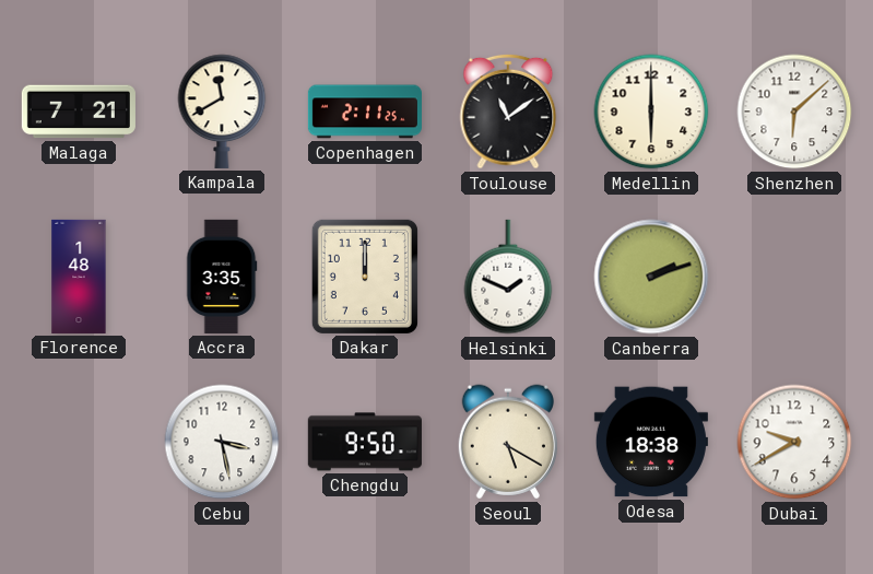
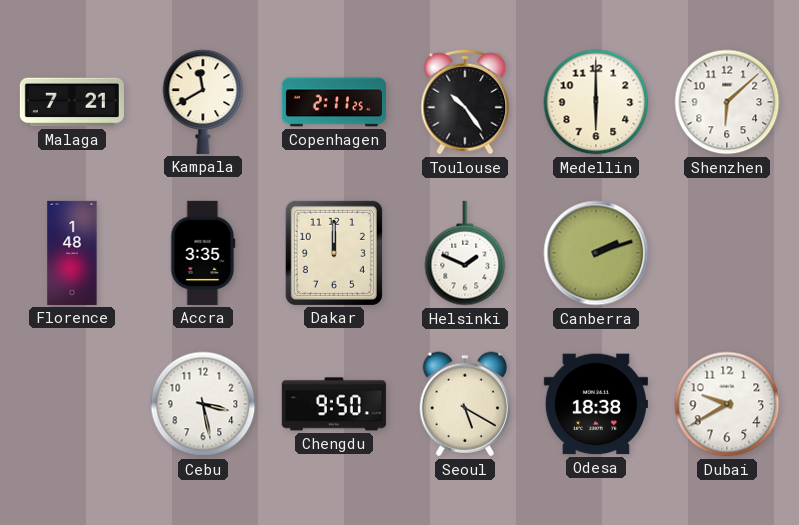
Toulouse: 11:09 -> 10:24
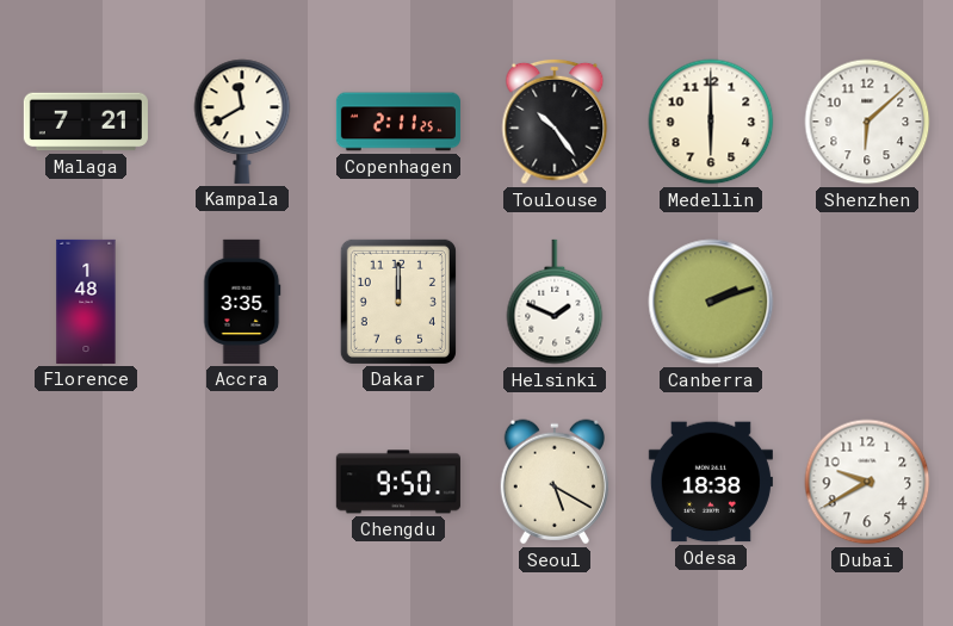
Cebu: 3:28 -> none
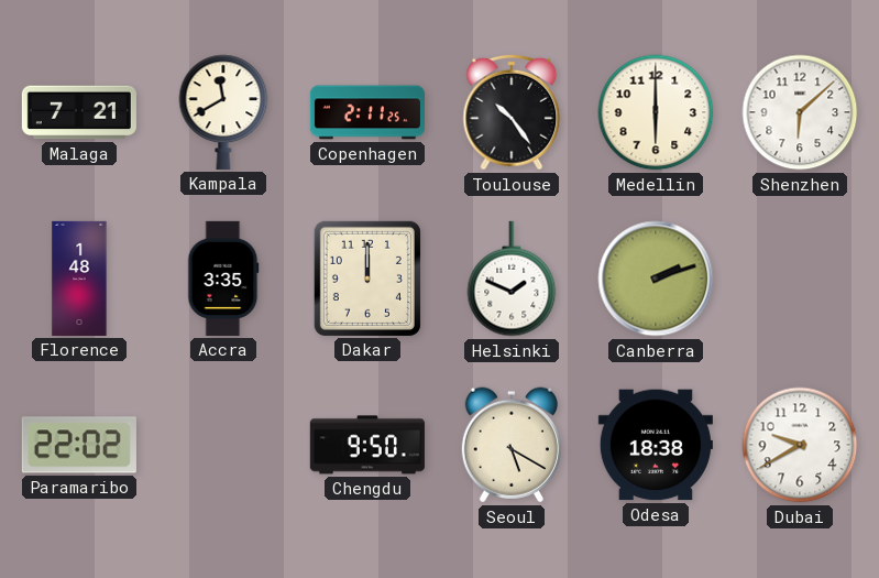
Paramaribo: none -> 22:02
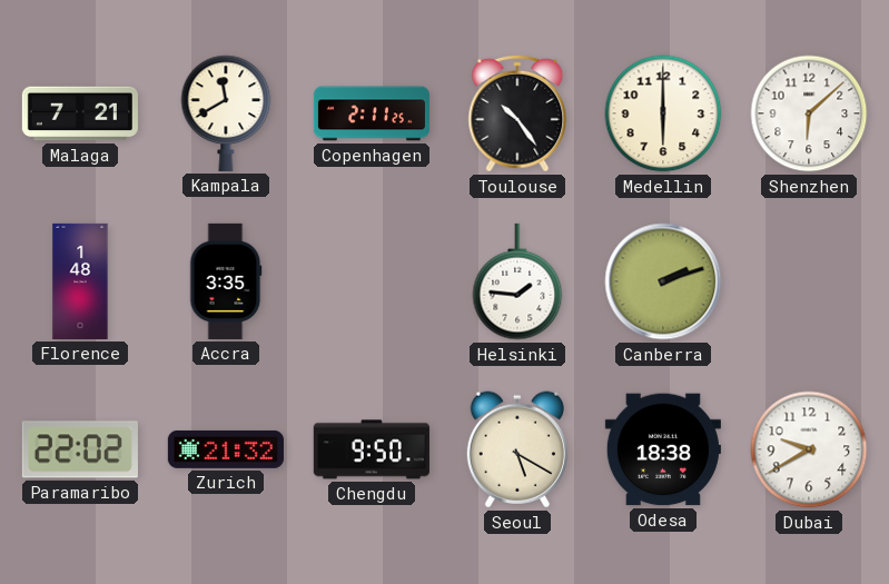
Dakar: 12:00 -> none
Helsinki: 1:49 -> 1:46
Zurich: none -> 21:32
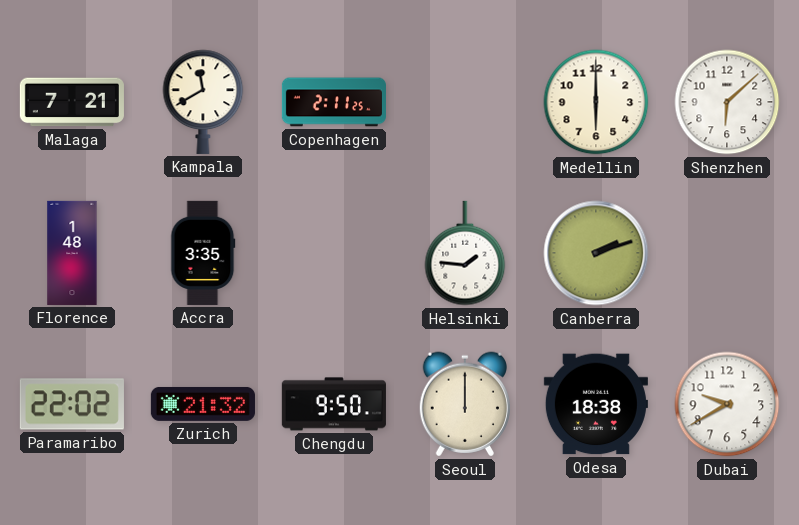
Toulouse: 10:24 -> none
Seoul: 5:20 -> 12:00
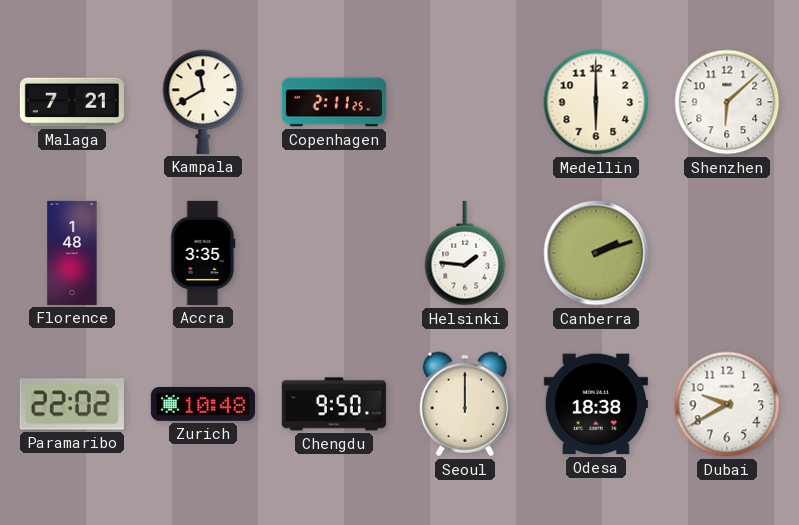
Zurich: 21:32 -> 10:48
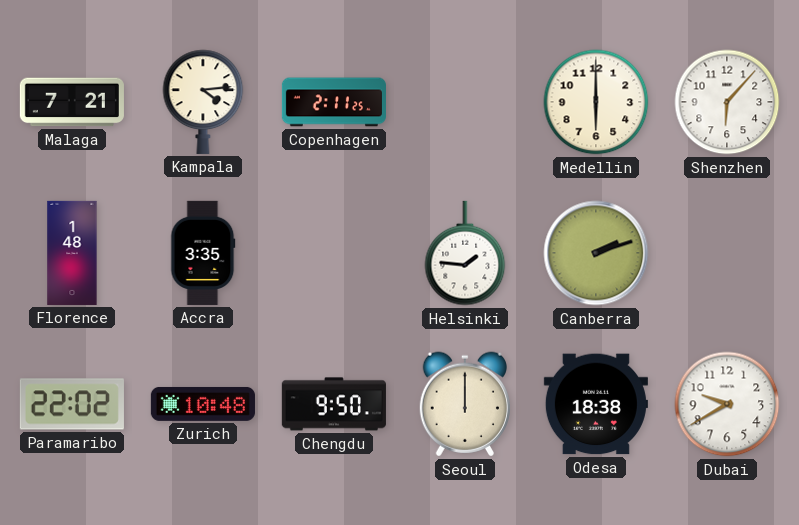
Kampala: 11:40 -> 4:14
Shenzhen: 6:08 -> 6:07
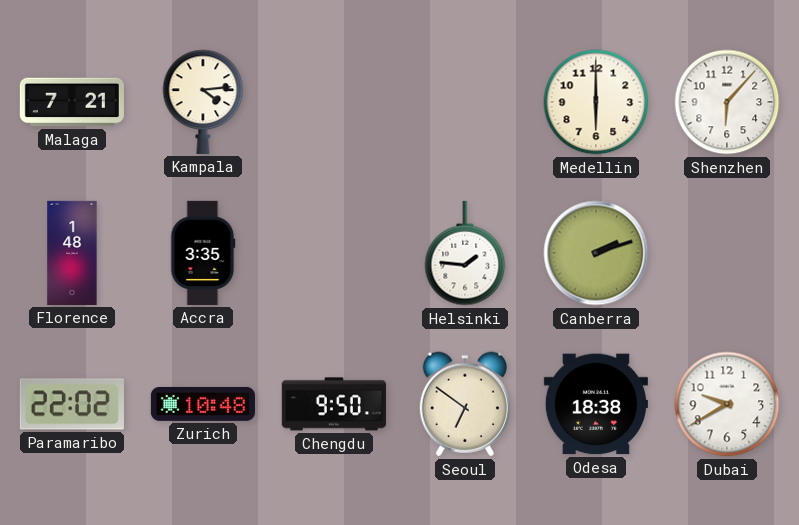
Copenhagen: 2:11 -> none
Seoul: 12:00 -> 6:51
